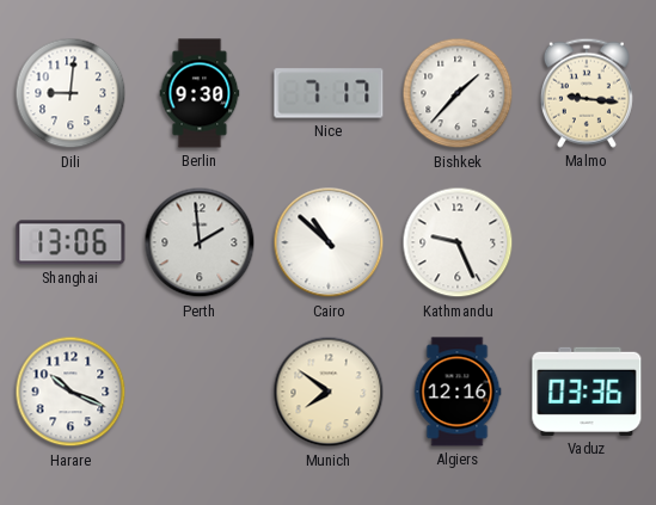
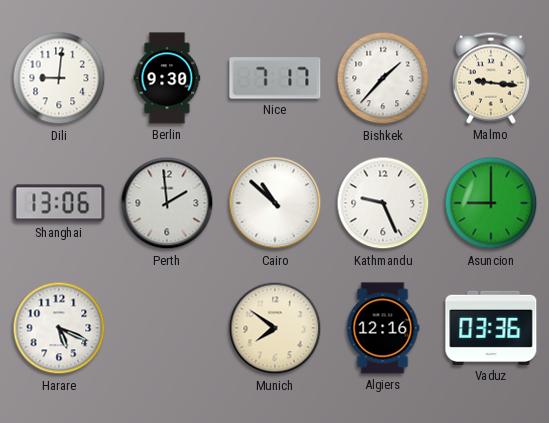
Asuncion: none -> 9:00
Harare: 10:19 -> 5:19
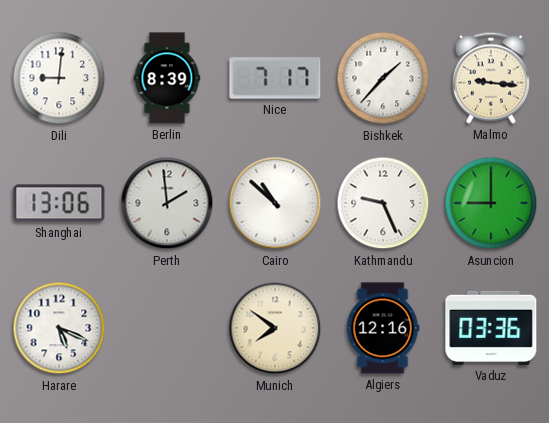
Berlin: 9:30 -> 8:39
